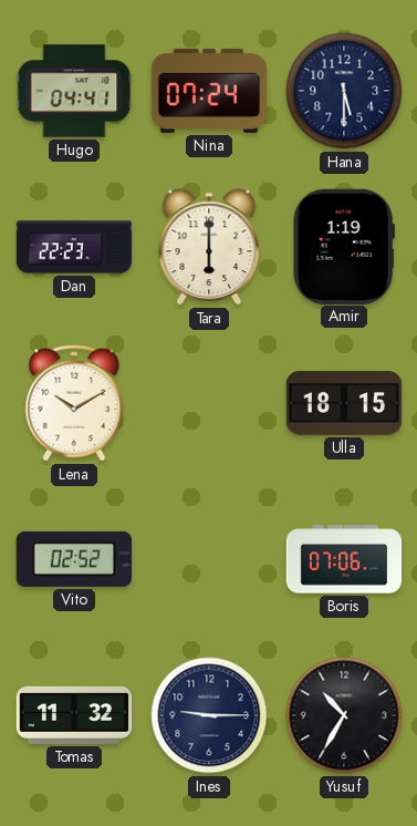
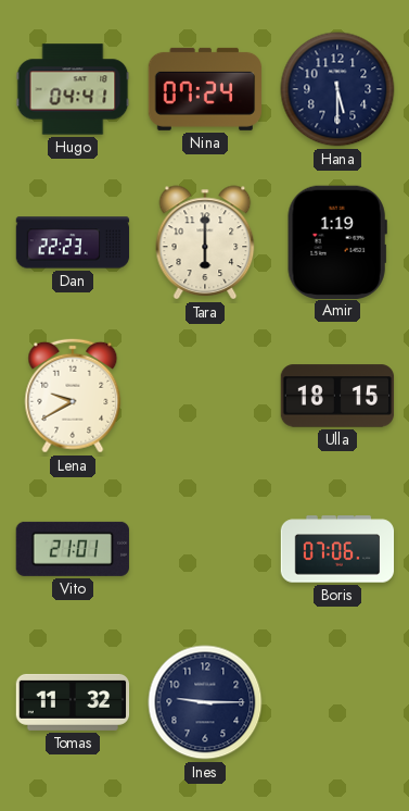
Lena: 10:10 -> 9:40
Vito: 02:52 -> 21:01
Yusuf: 10:35 -> none
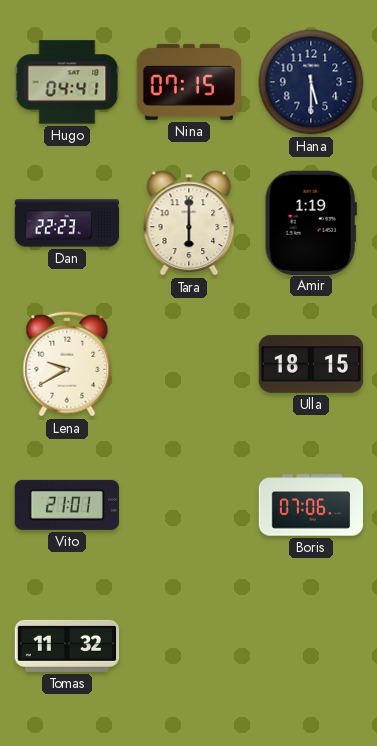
Nina: 07:24 -> 07:15
Ines: 9:15 -> none
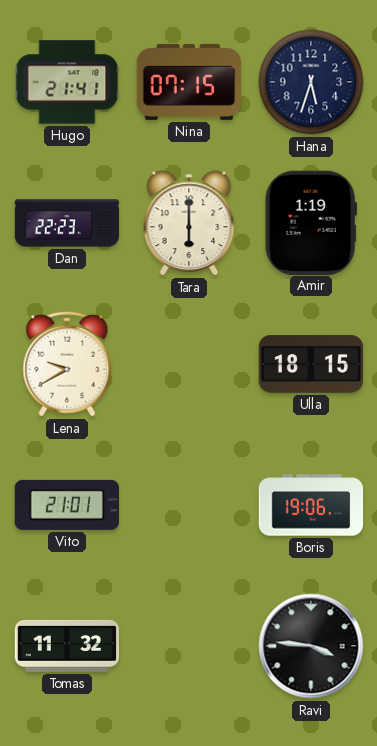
Hugo: 04:41 -> 21:41
Hana: 5:30 -> 5:33
Boris: 07:06 -> 19:06
Ravi: none -> 3:46
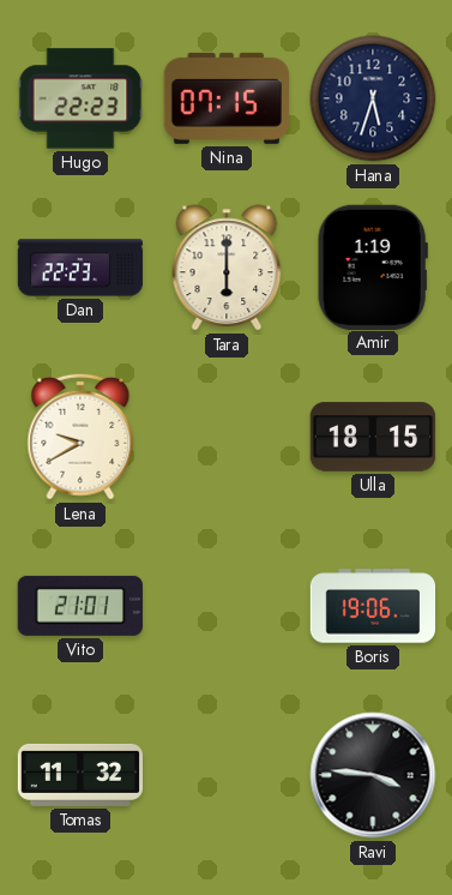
Hugo: 21:41 -> 22:23
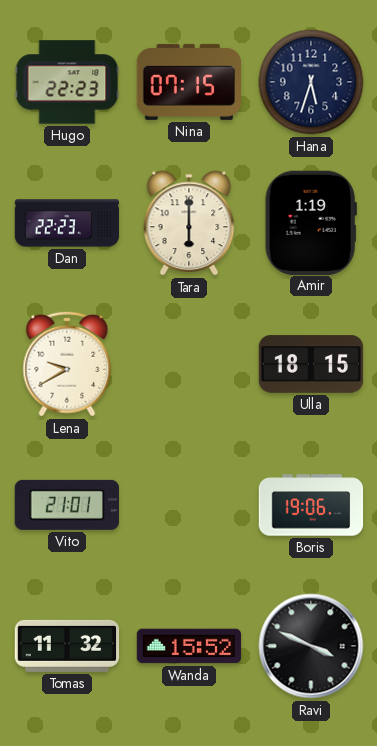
Wanda: none -> 15:52
Ravi: 3:46 -> 3:49
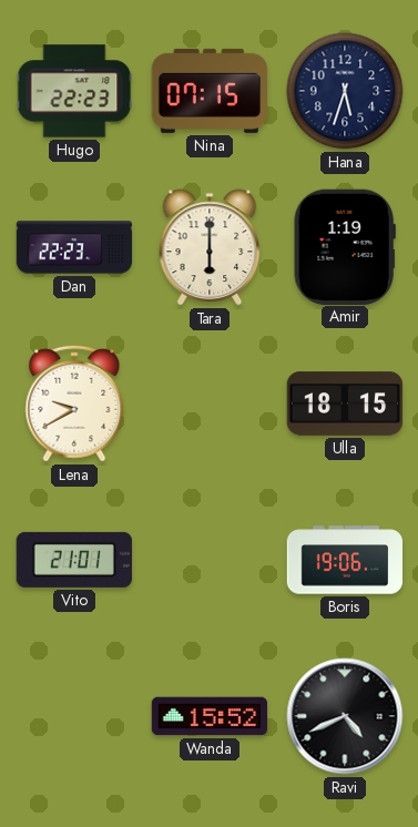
Tomas: 11:32 -> none
Ravi: 3:49 -> 4:41
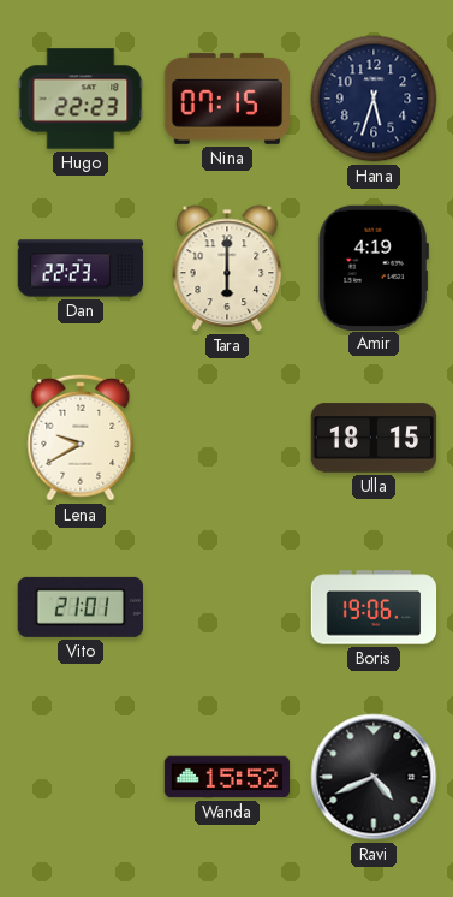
Amir: 1:19 -> 4:19
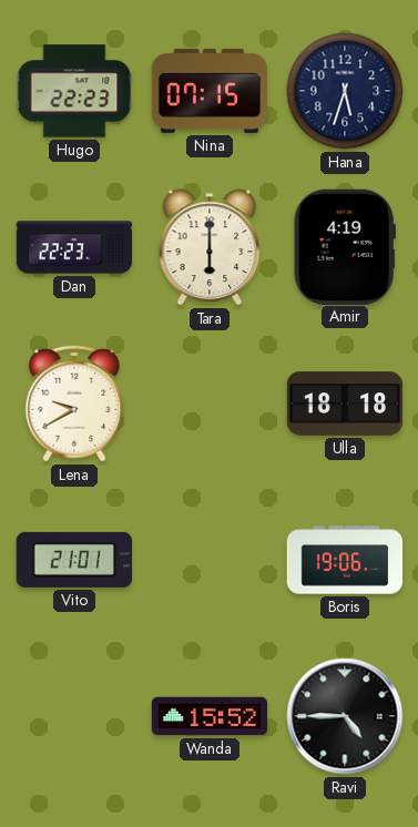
Ulla: 18:15 -> 18:18
Ravi: 4:41 -> 4:45
